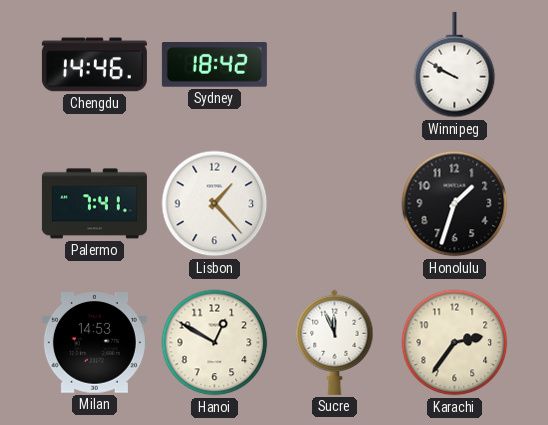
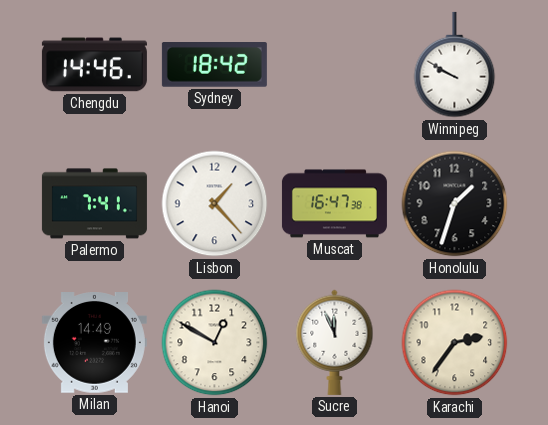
Muscat: none -> 16:47
Milan: 14:53 -> 14:49
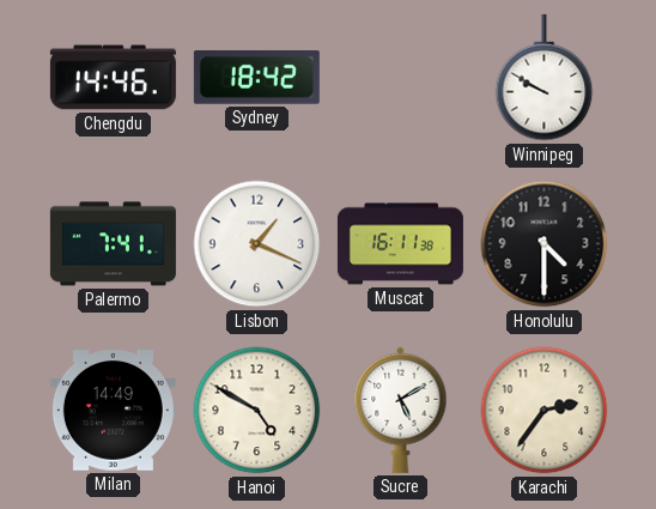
Lisbon: 1:23 -> 1:19
Muscat: 16:47 -> 16:11
Honolulu: 1:33 -> 4:30
Hanoi: 12:50 -> 4:50
Sucre: 11:56 -> 5:10
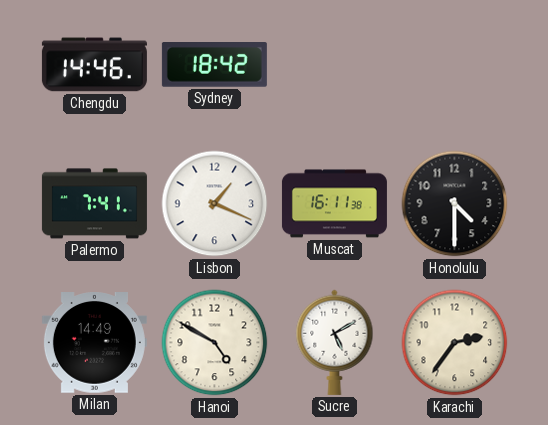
Winnipeg: 9:50 -> none
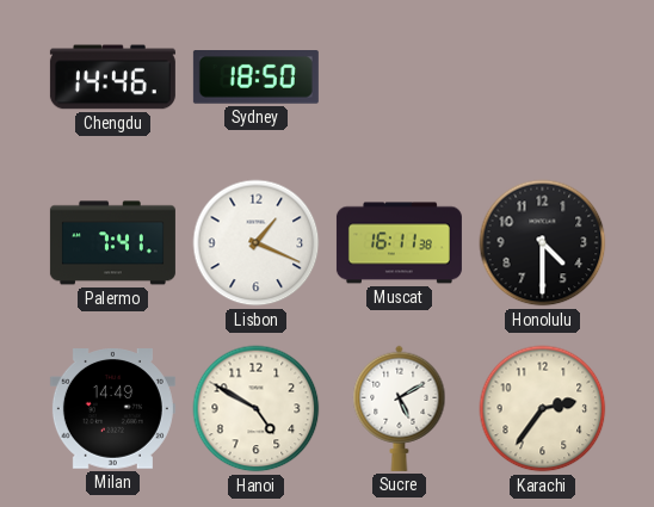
Sydney: 18:42 -> 18:50
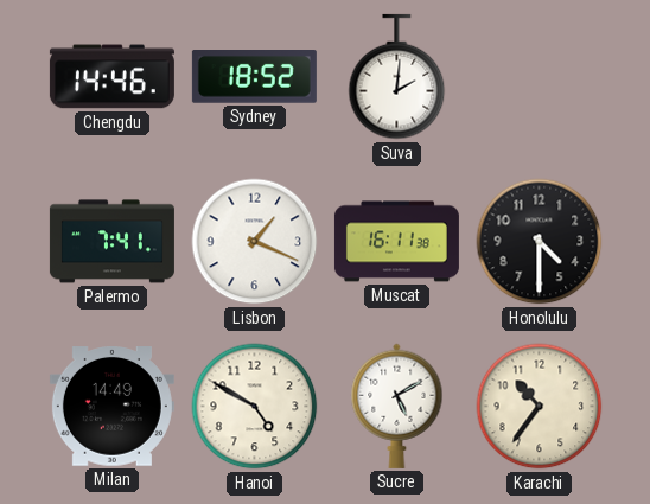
Sydney: 18:50 -> 18:52
Suva: none -> 2:01
Karachi: 2:36 -> 10:36
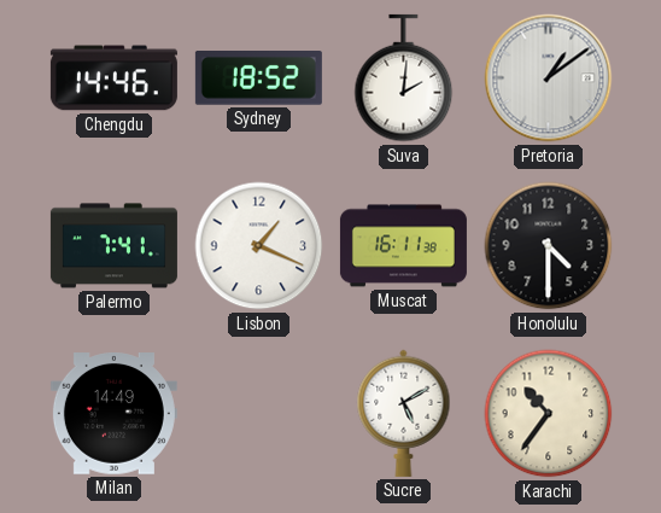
Pretoria: none -> 1:09
Hanoi: 4:50 -> none
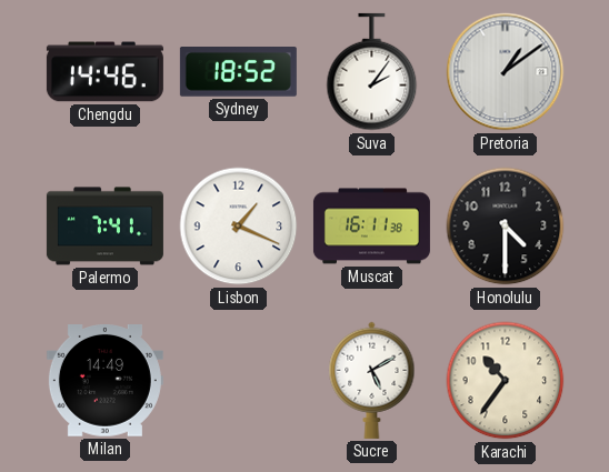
Suva: 2:01 -> 2:06
